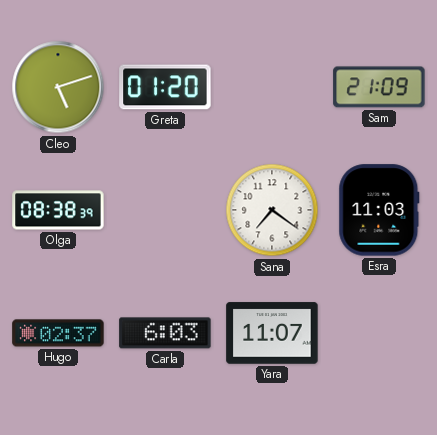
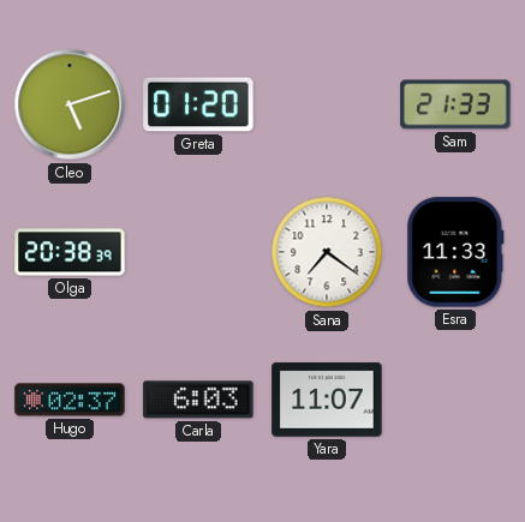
Sam: 21:09 -> 21:33
Olga: 08:38 -> 20:38
Esra: 11:03 -> 11:33
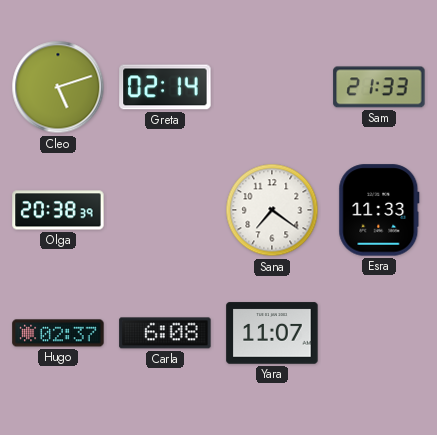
Greta: 01:20 -> 02:14
Carla: 6:03 -> 6:08
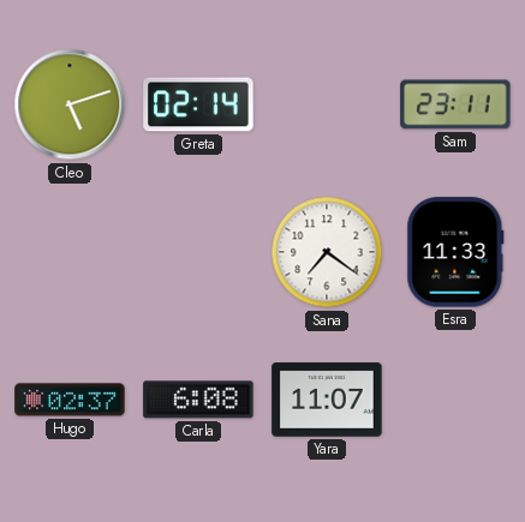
Sam: 21:33 -> 23:11
Olga: 20:38 -> none
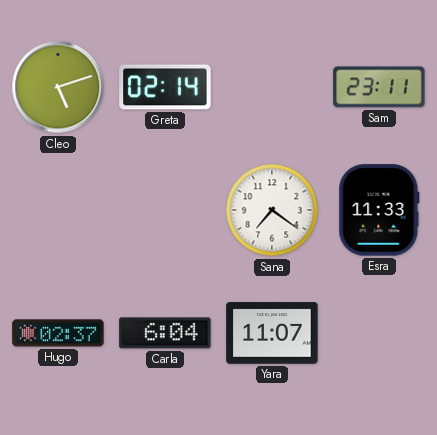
Carla: 6:08 -> 6:04
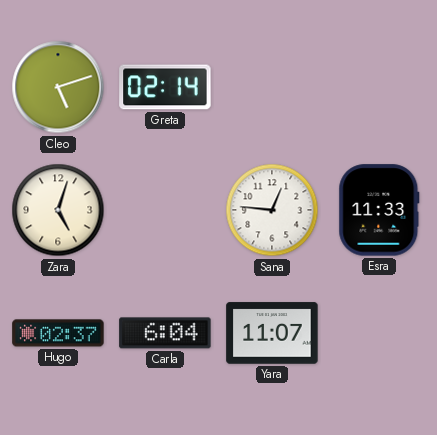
Sam: 23:11 -> none
Zara: none -> 5:03
Sana: 7:21 -> 12:46
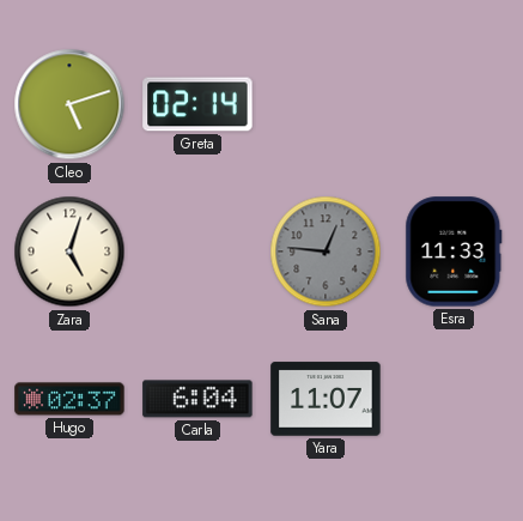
Sana dial: white -> grey
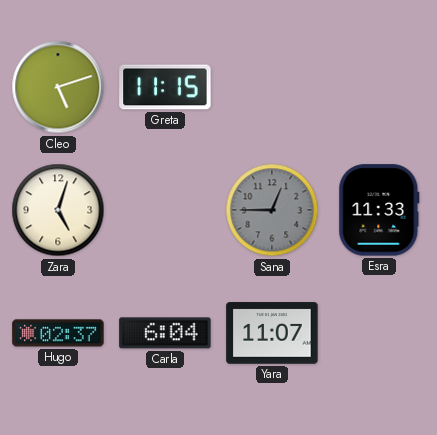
Greta: 02:14 -> 11:15
Sana: 12:46 -> 12:45
